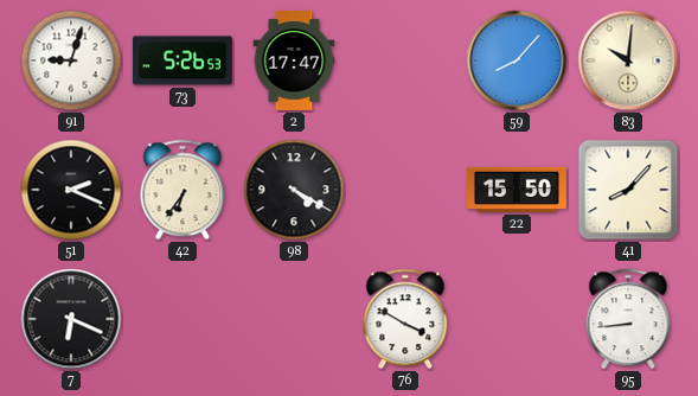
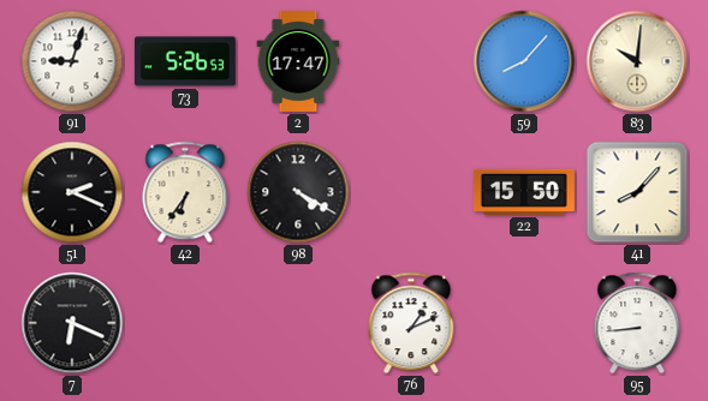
76: 3:50 -> 1:11
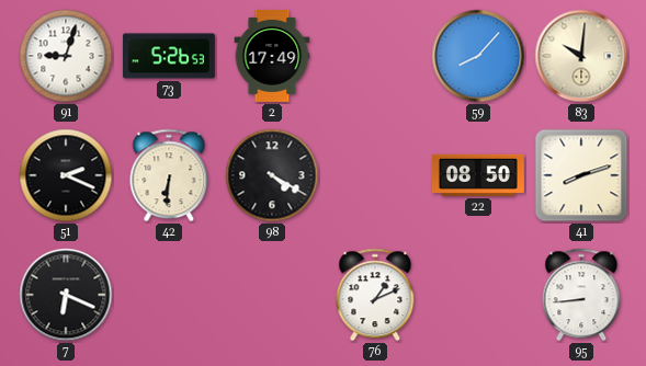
2: 17:47 -> 17:49
42: 6:36 -> 6:31
22: 15:50 -> 08:50
41: 8:07 -> 8:12
